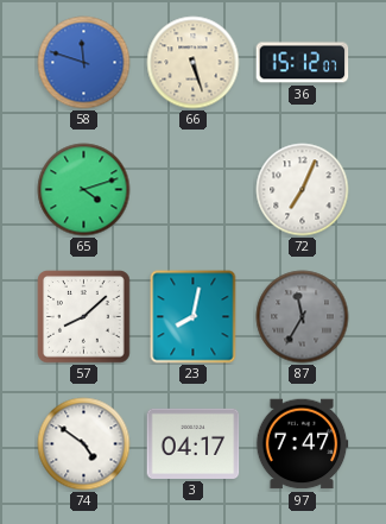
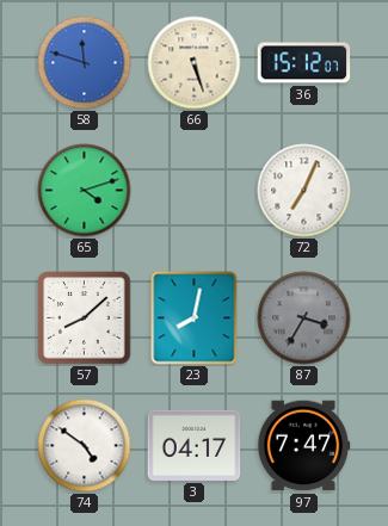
87: 11:35 -> 3:35
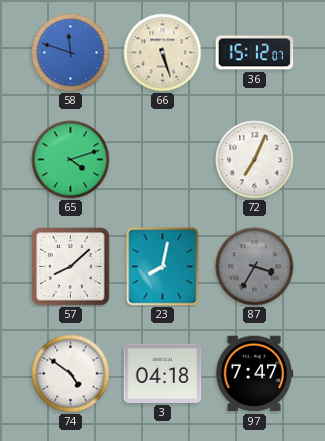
3: 04:17 -> 04:18
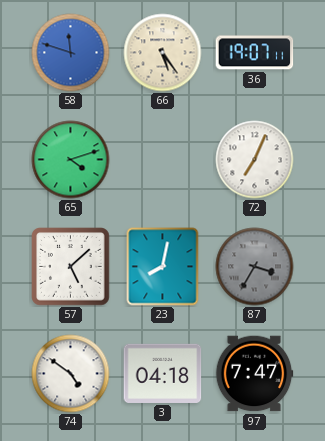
66: 5:27 -> 5:24
36: 15:12 -> 19:07
57: 8:08 -> 5:08
